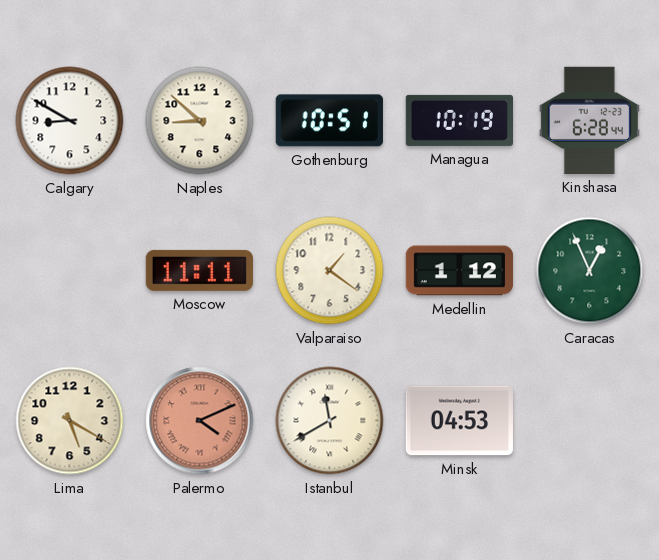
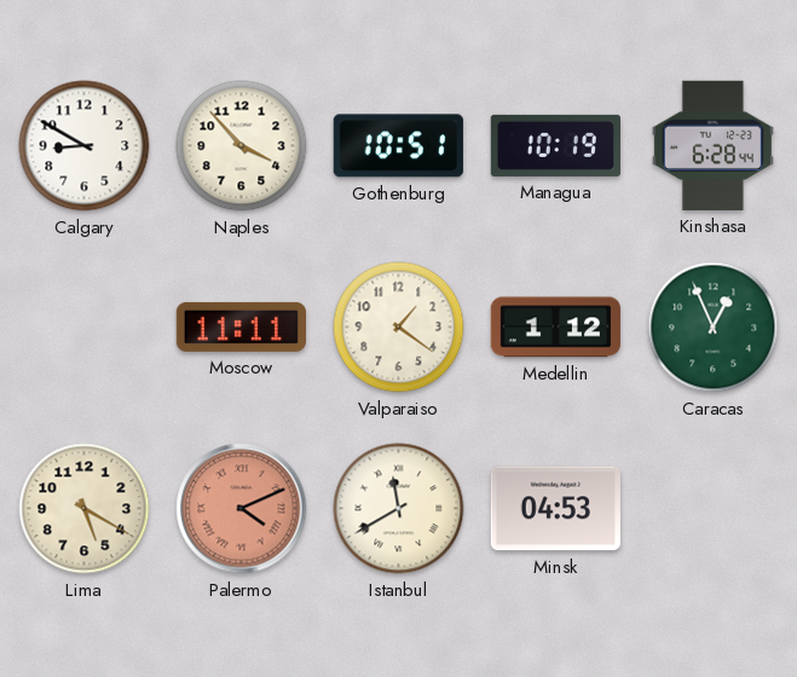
Naples: 8:52 -> 3:53
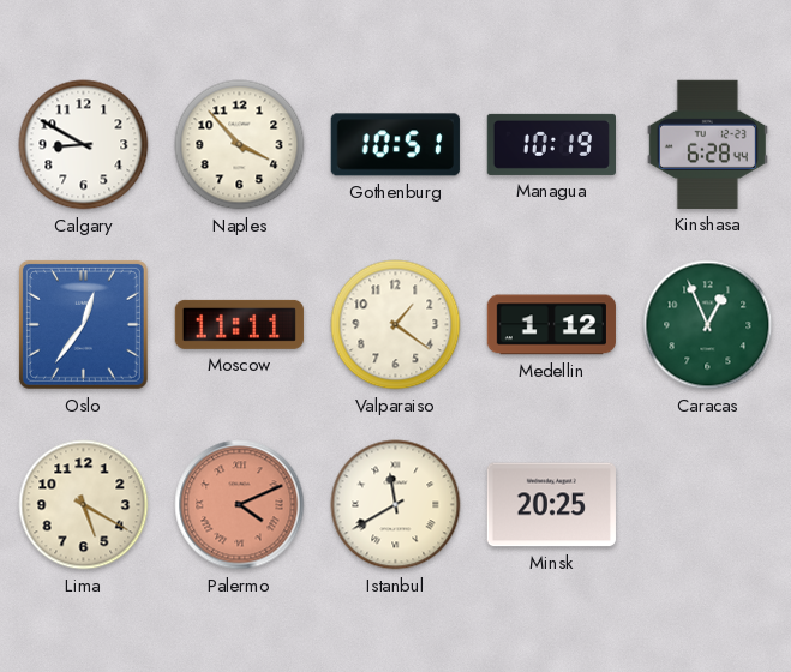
Oslo: none -> 12:36
Minsk: 04:53 -> 20:25
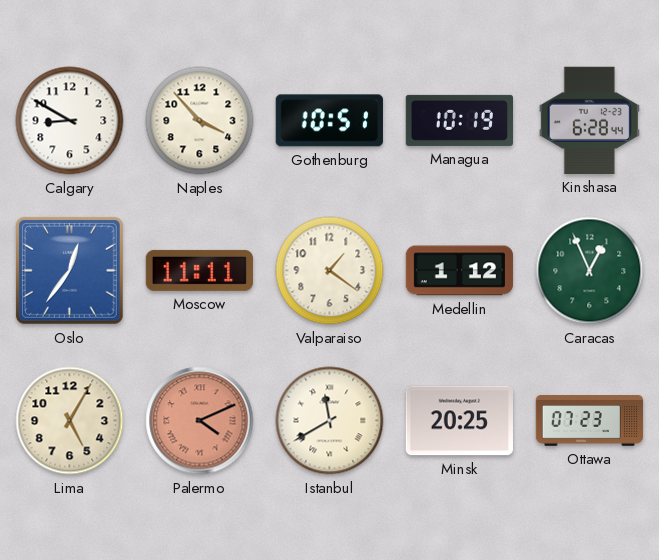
Lima: 5:20 -> 5:05
Ottawa: none -> 07:23
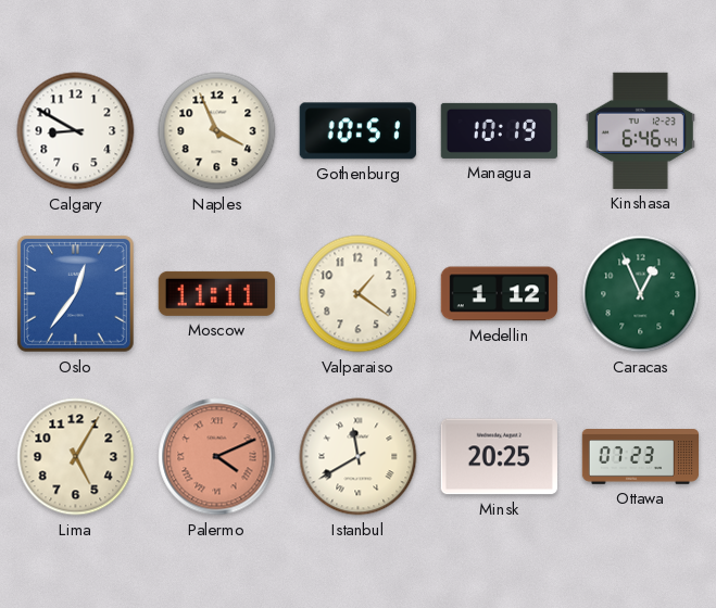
Naples: 3:53 -> 3:56
Kinshasa: 6:28 -> 6:46
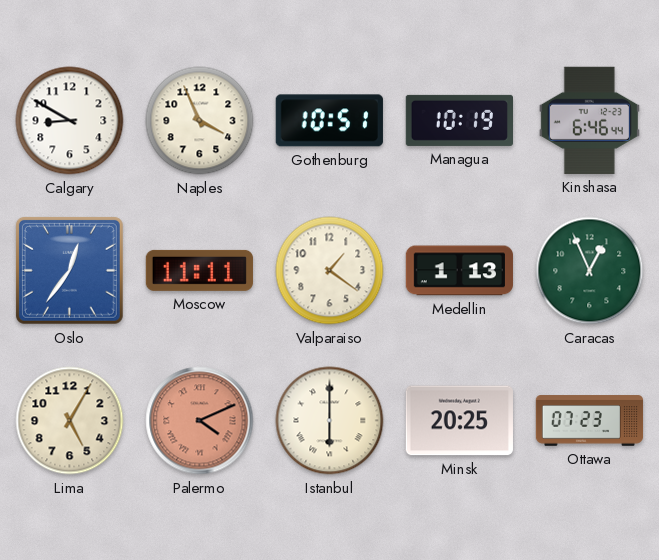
Medellin: 1:12 -> 1:13
Istanbul: 11:40 -> 6:00
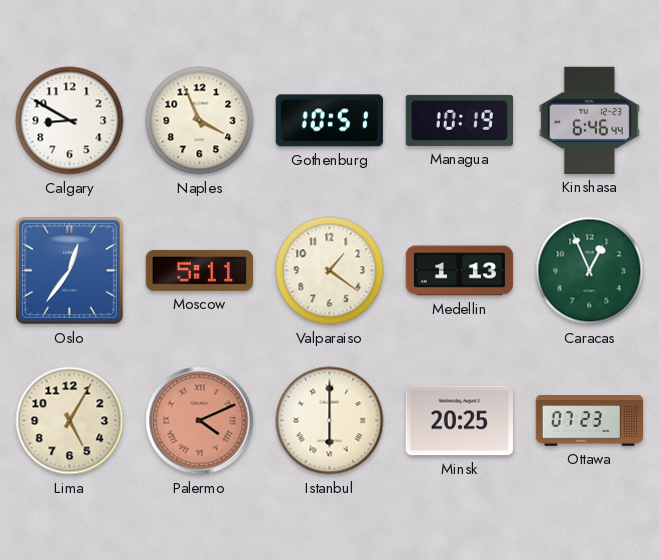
Moscow: 11:11 -> 5:11
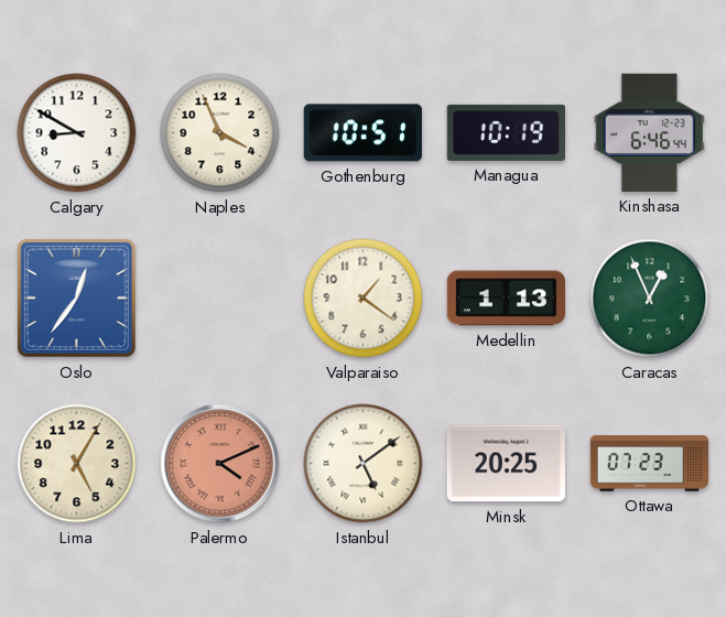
Moscow: 5:11 -> none
Istanbul: 6:00 -> 5:09
